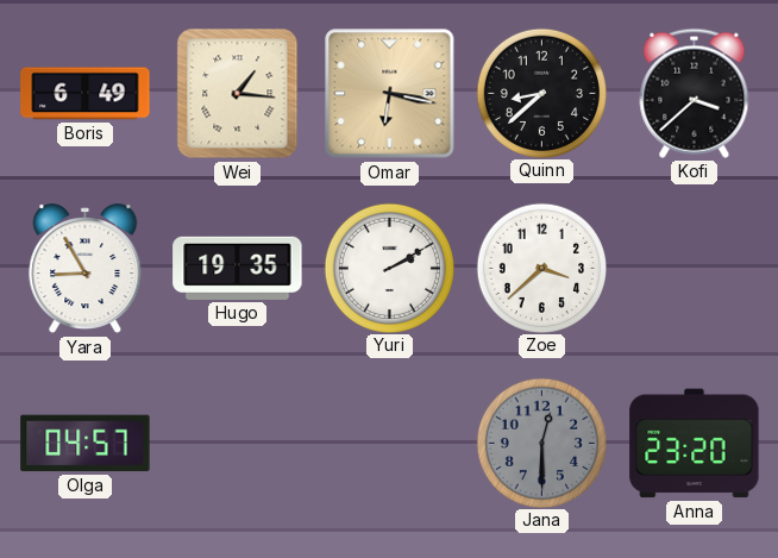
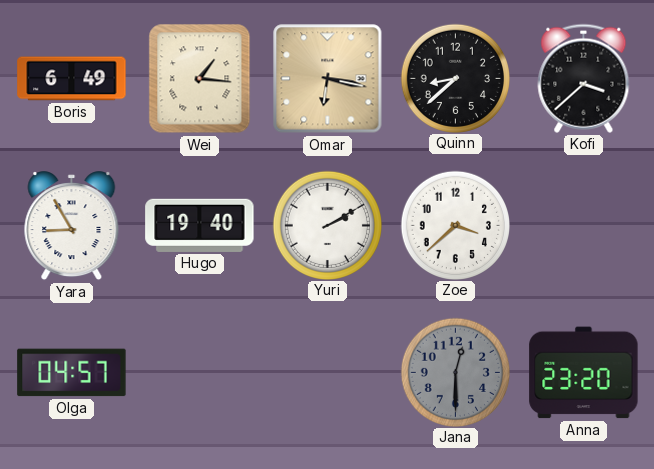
Hugo: 19:35 -> 19:40
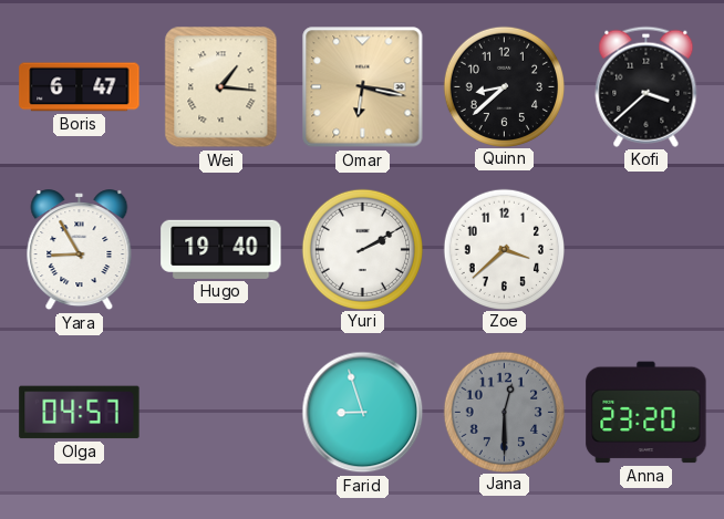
Boris: 6:49 -> 6:47
Farid: none -> 8:57
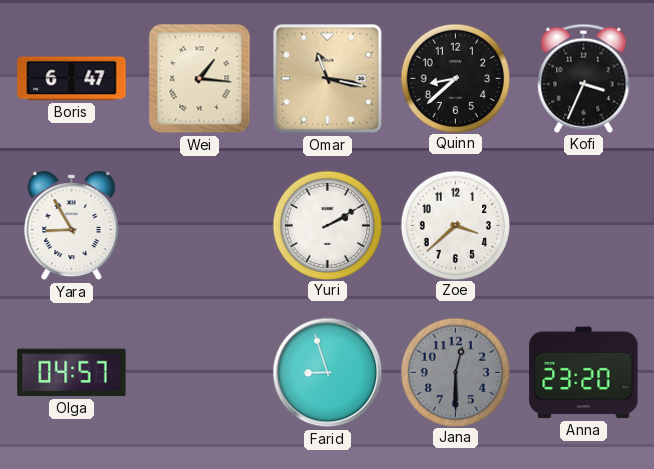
Omar: 6:17 -> 11:17
Kofi: 3:38 -> 3:34
Hugo: 19:40 -> none
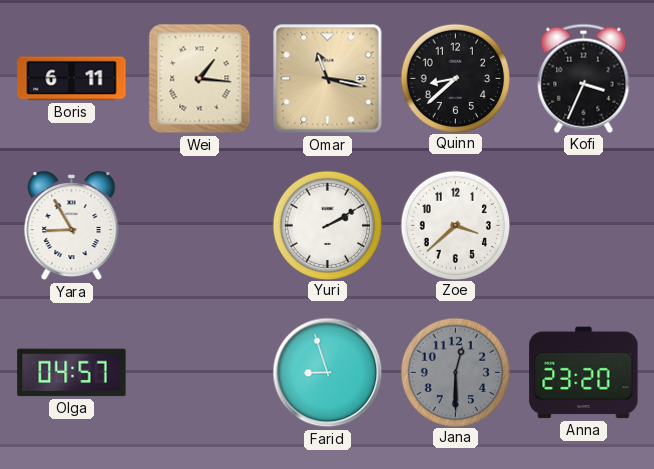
Boris: 6:47 -> 6:11
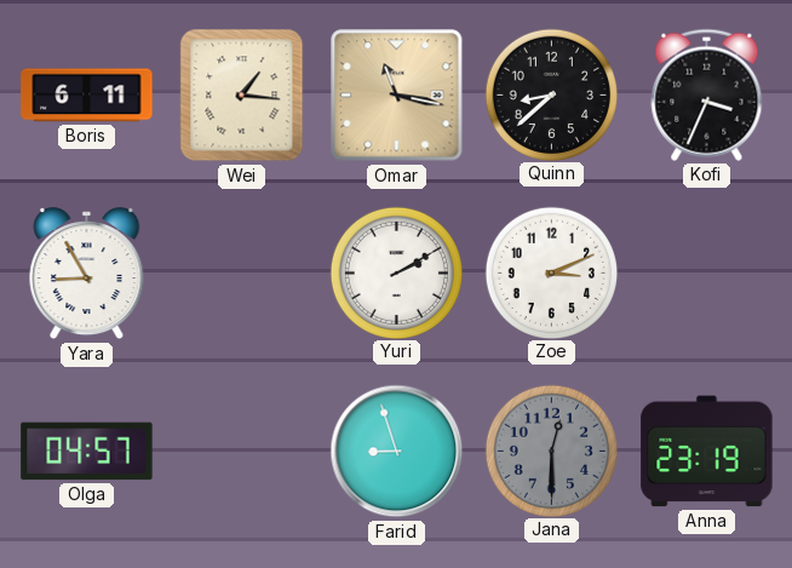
Zoe: 3:38 -> 3:11
Anna: 23:20 -> 23:19
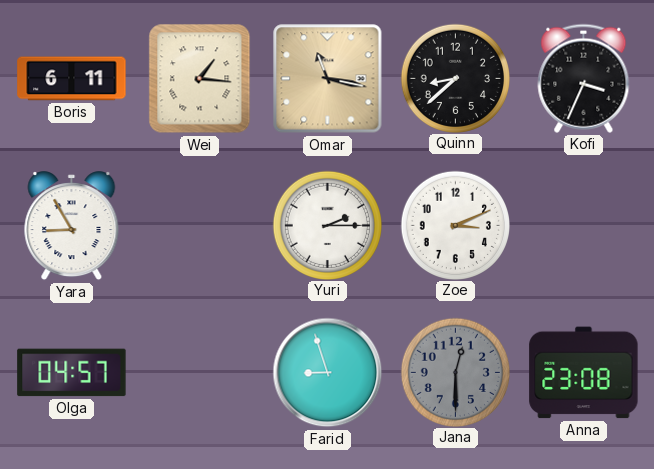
Yuri: 2:10 -> 2:15
Anna: 23:19 -> 23:08
